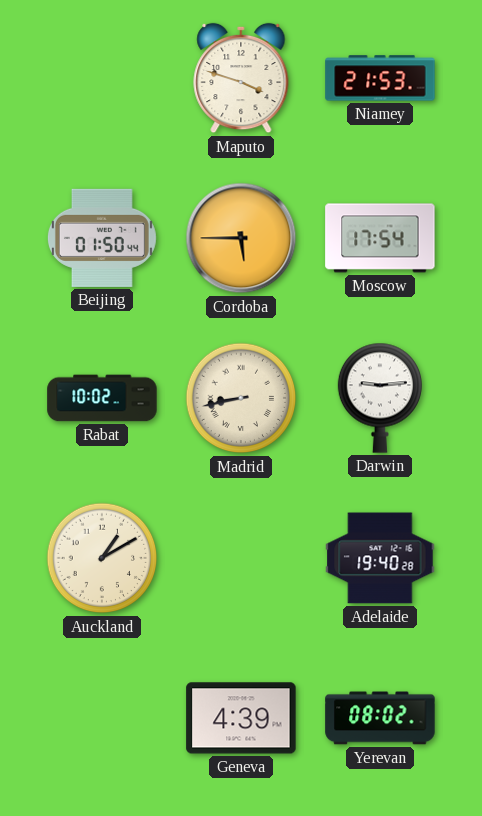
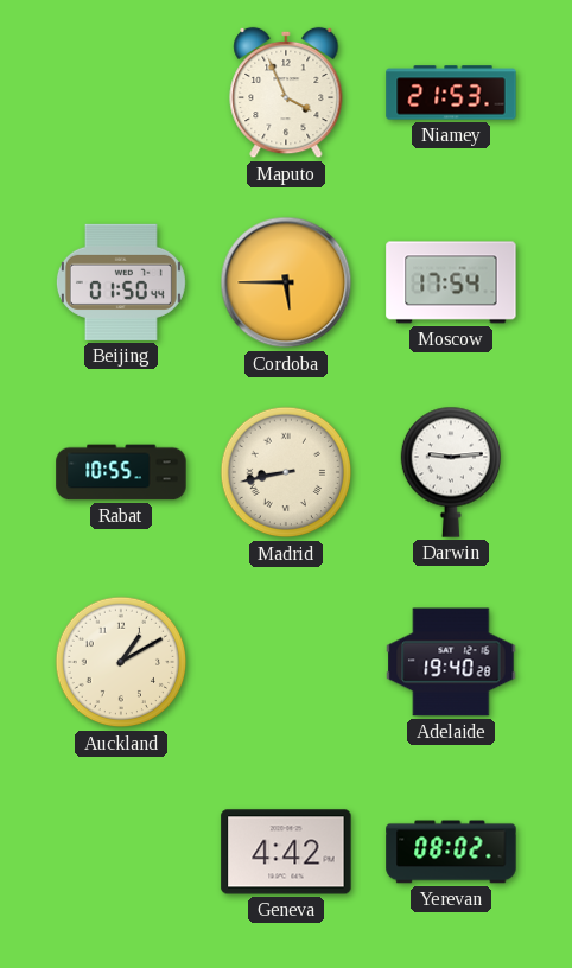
Maputo: 3:48 -> 3:56
Rabat: 10:02 -> 10:55
Geneva: 4:39 -> 4:42
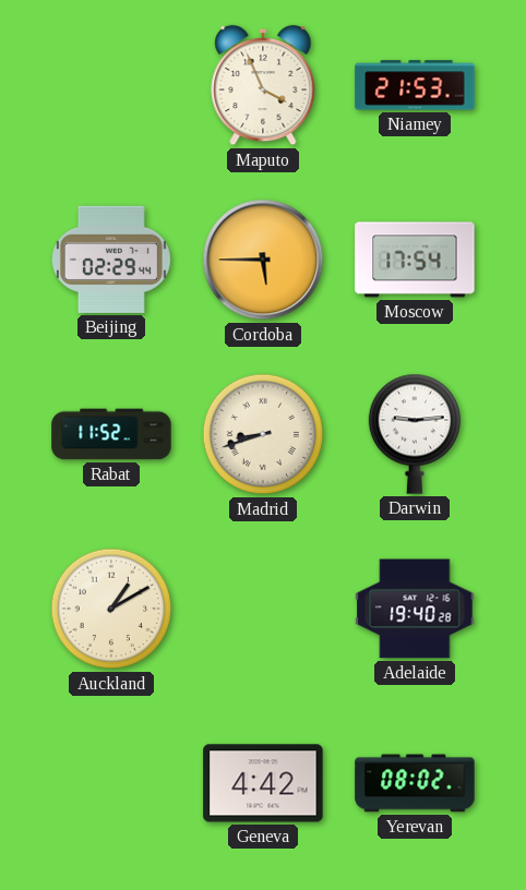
Beijing: 01:50 -> 02:29
Rabat: 10:55 -> 11:52
Madrid: 8:43 -> 8:42
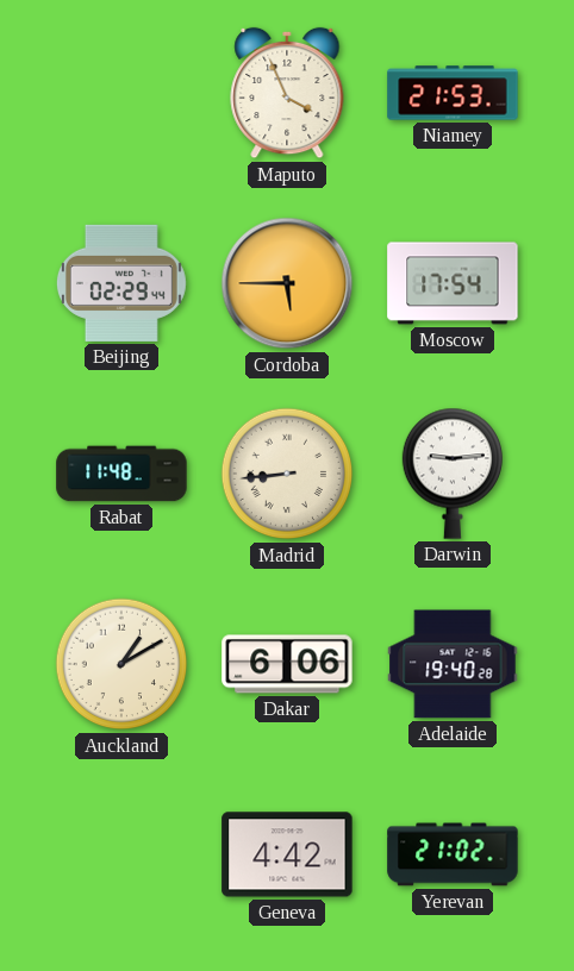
Rabat: 11:52 -> 11:48
Madrid: 8:42 -> 8:44
Dakar: none -> 6:06
Yerevan: 08:02 -> 21:02
